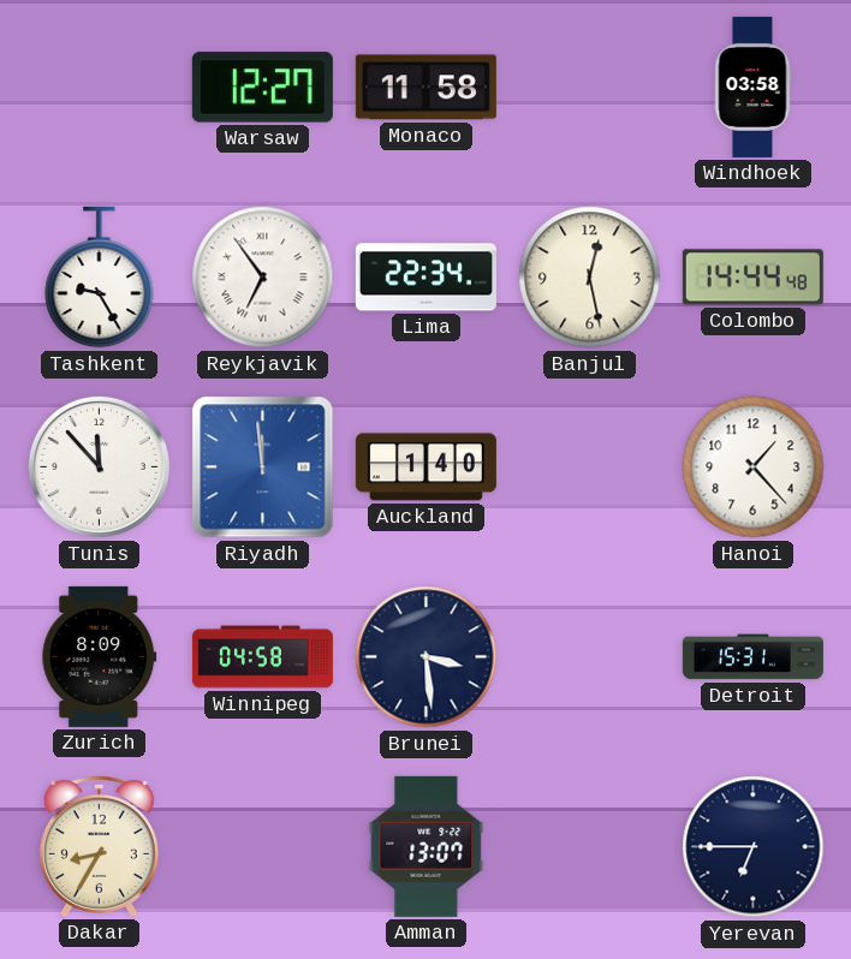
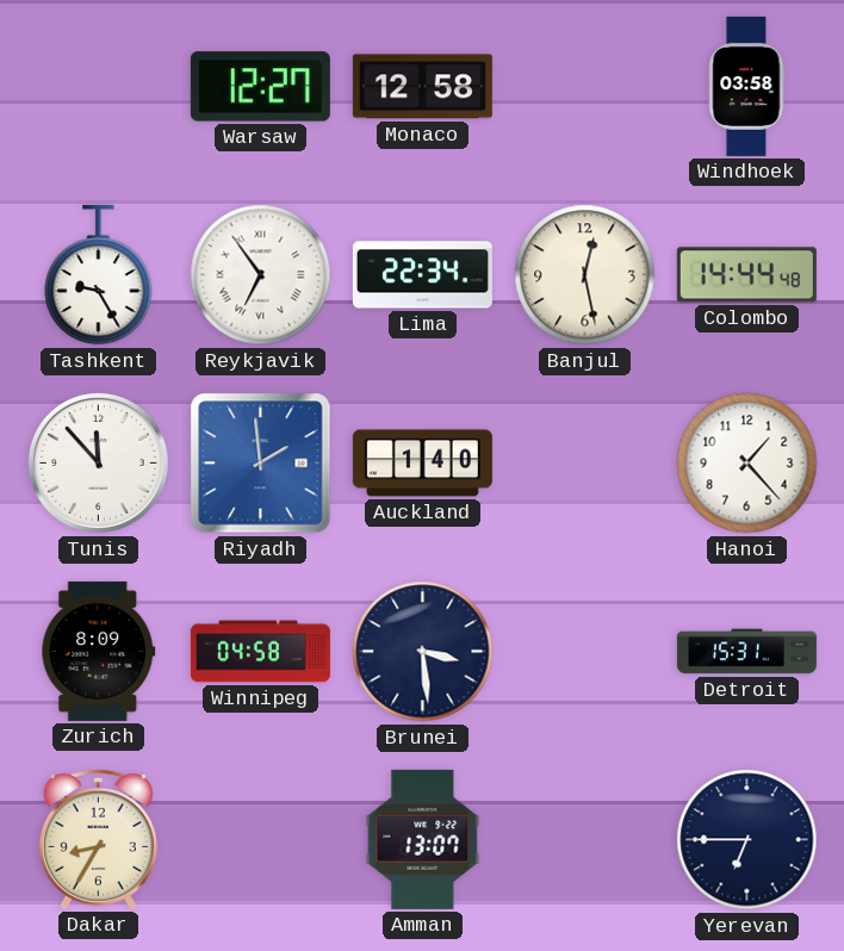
Monaco: 11:58 -> 12:58
Riyadh: 11:59 -> 1:59
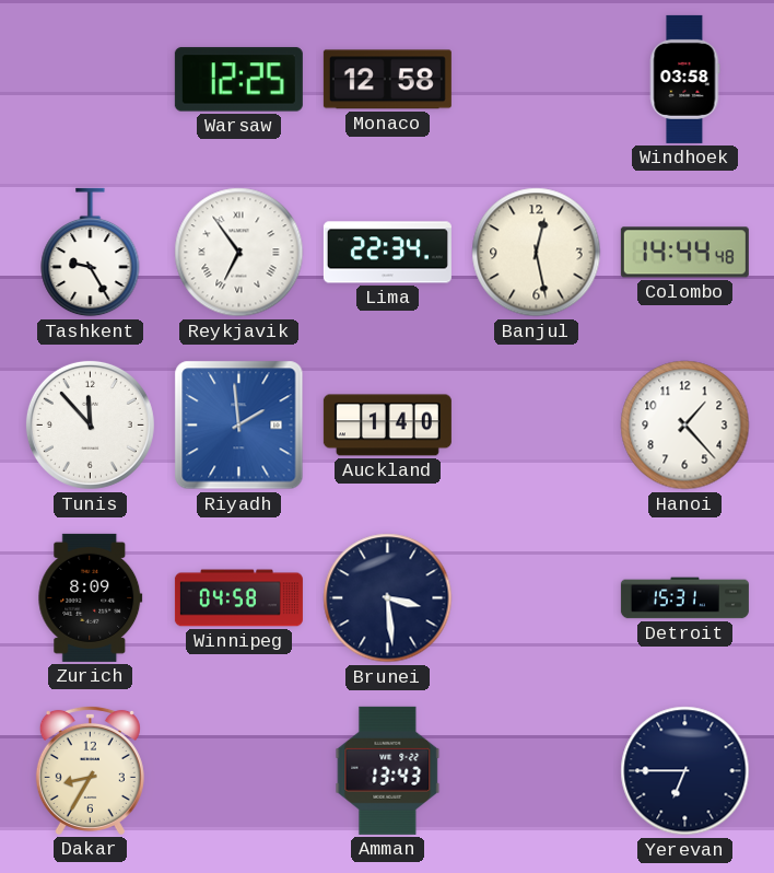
Warsaw: 12:27 -> 12:25
Amman: 13:07 -> 13:43
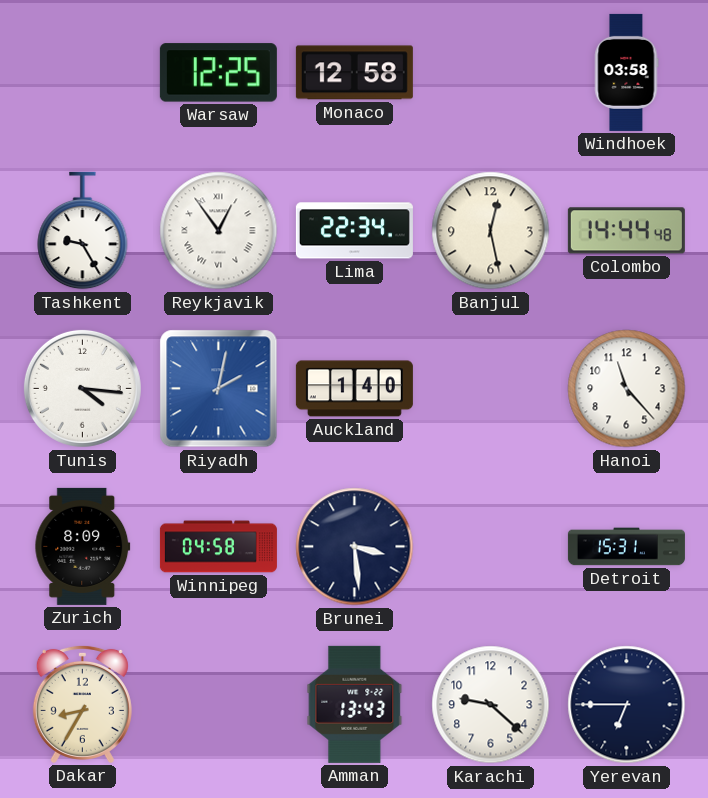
Reykjavik: 6:54 -> 12:54
Tunis: 11:53 -> 4:16
Riyadh: 1:59 -> 2:02
Hanoi: 1:23 -> 11:23
Karachi: none -> 9:22
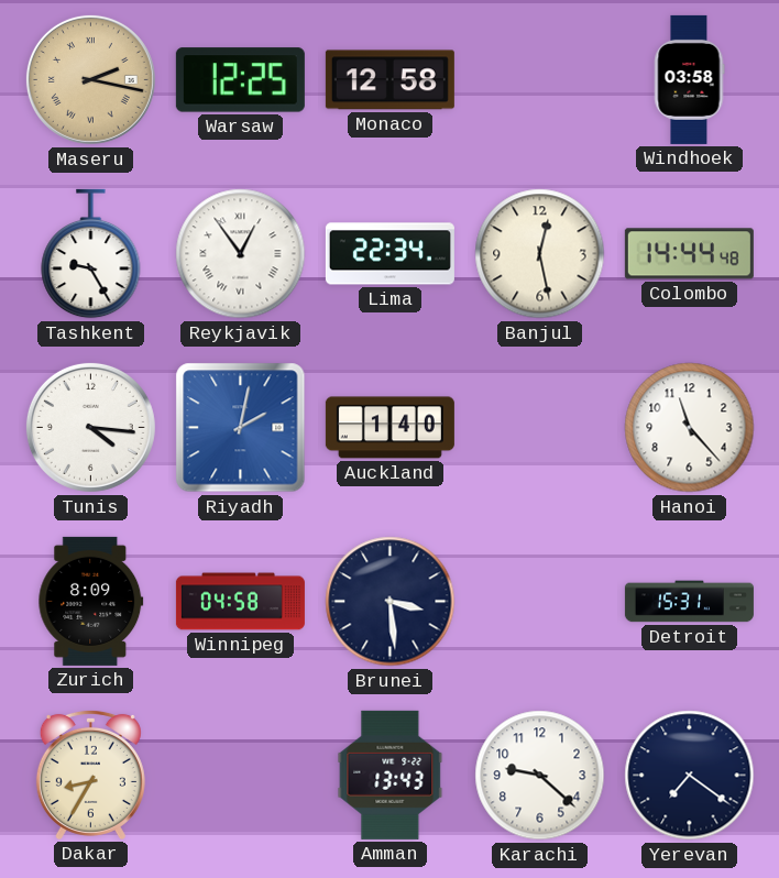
Maseru: none -> 2:17
Yerevan: 6:45 -> 7:21
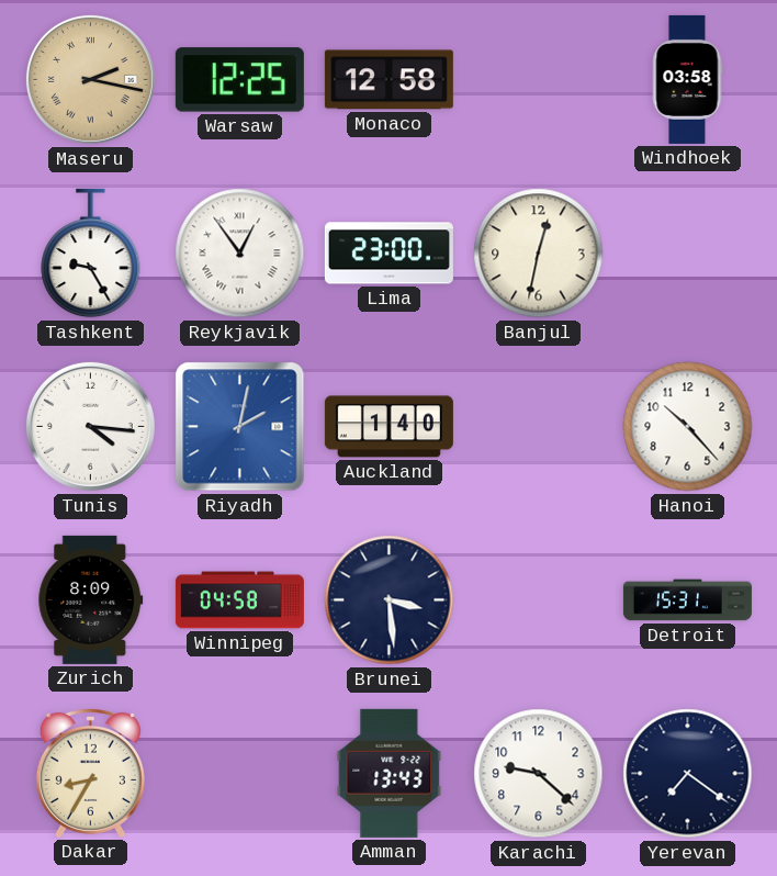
Lima: 22:34 -> 23:00
Banjul: 12:28 -> 12:32
Colombo: 14:44 -> none
Hanoi: 11:23 -> 10:23
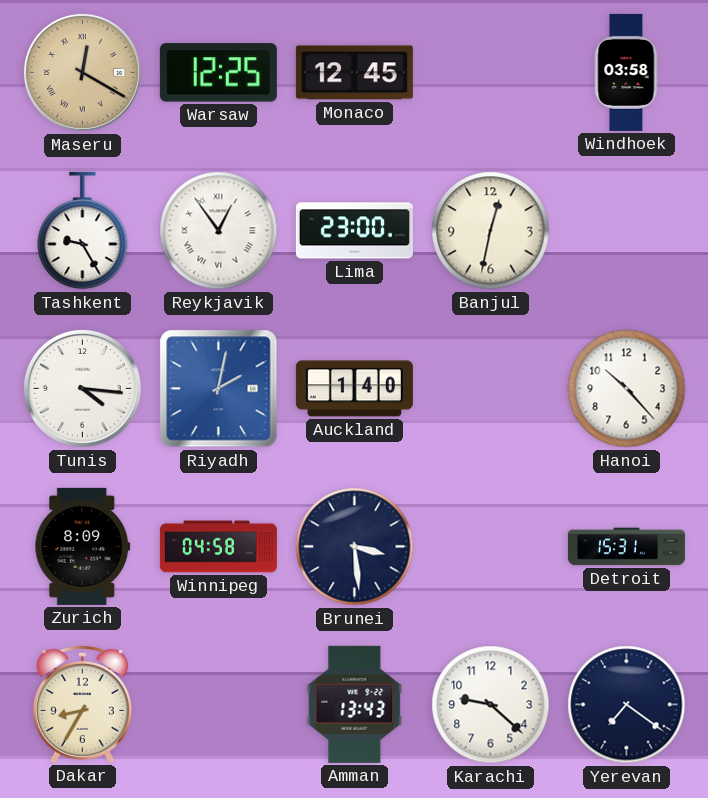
Maseru: 2:17 -> 12:20
Monaco: 12:58 -> 12:45
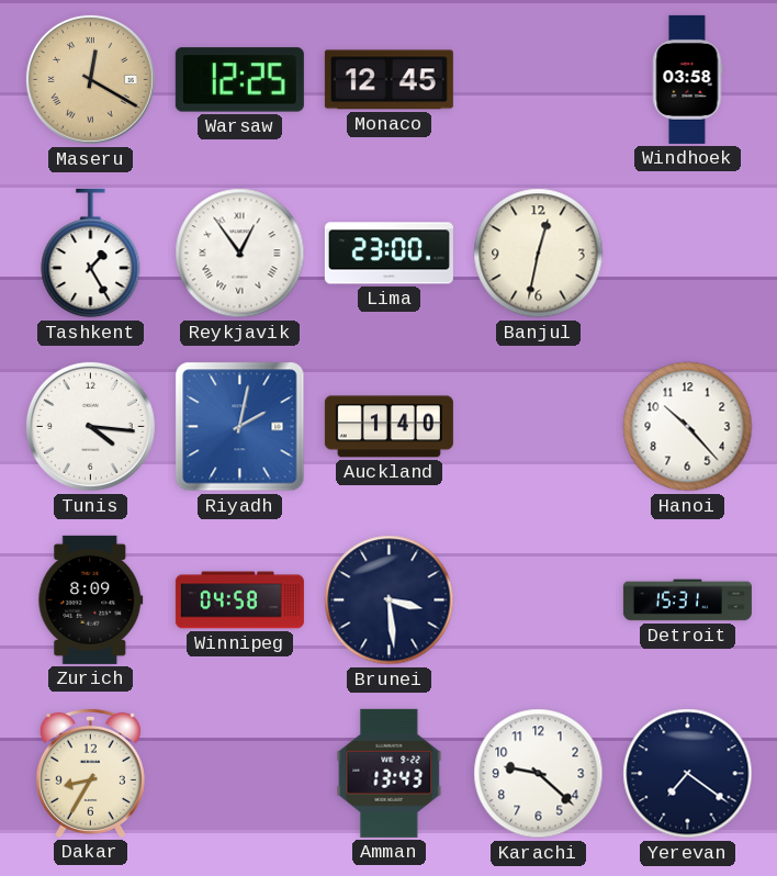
Tashkent: 9:25 -> 1:25
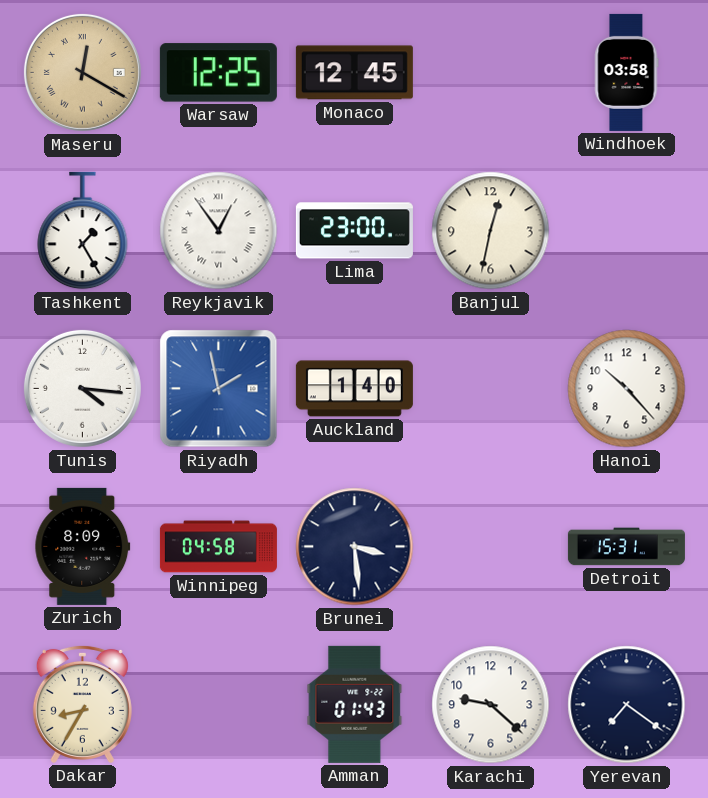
Riyadh: 2:02 -> 1:58
Amman: 13:43 -> 01:43
